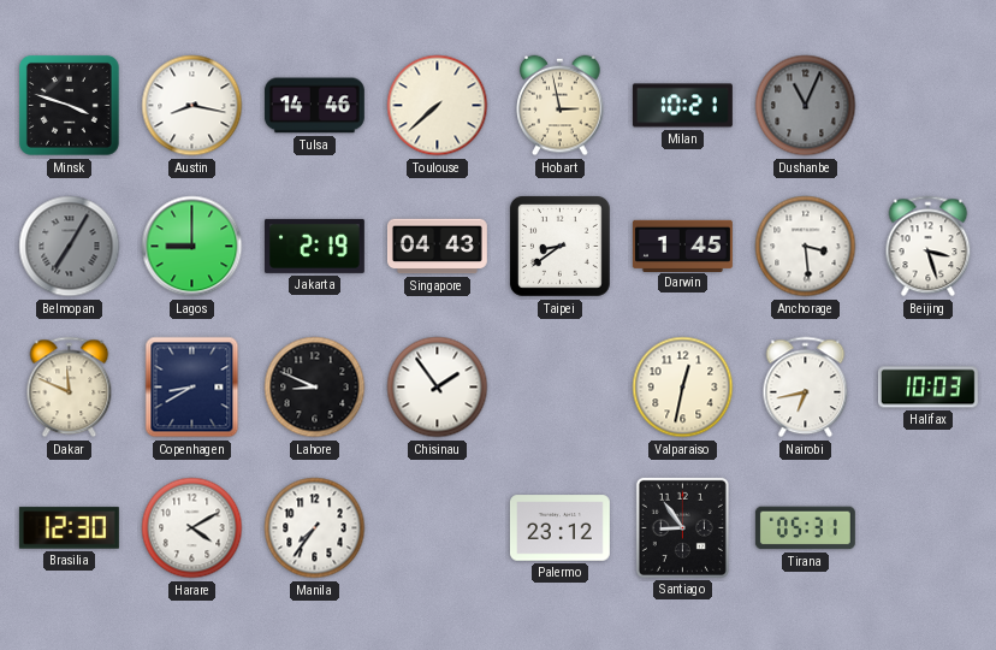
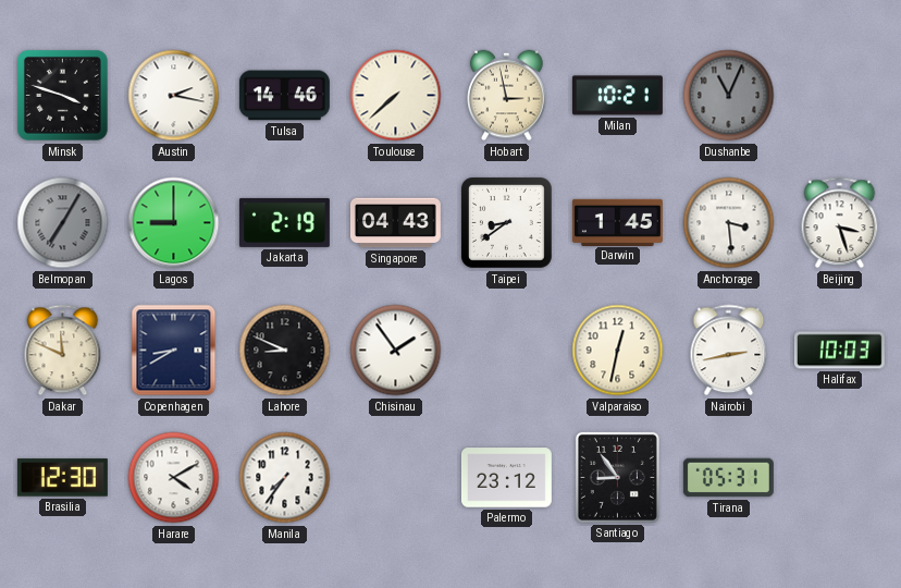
Austin: 8:17 -> 2:17
Nairobi: 6:43 -> 2:43
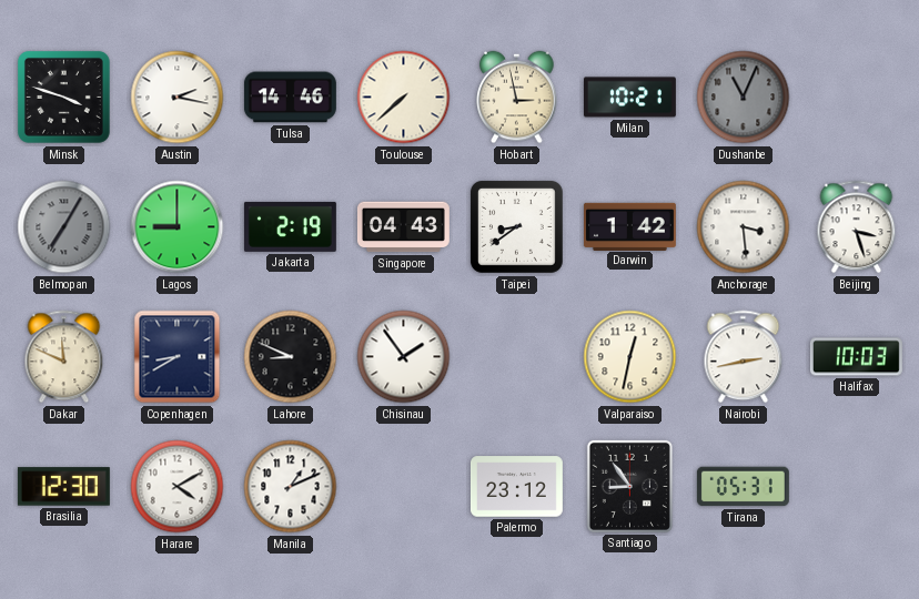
Darwin: 1:45 -> 1:42
Manila: 7:36 -> 1:11
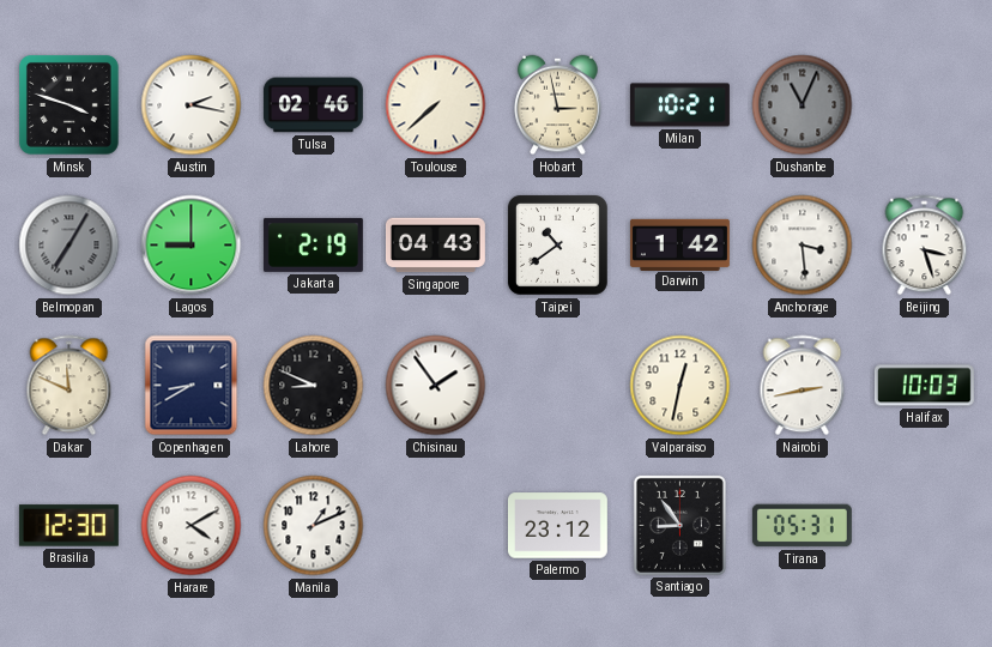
Tulsa: 14:46 -> 02:46
Taipei: 8:39 -> 10:39
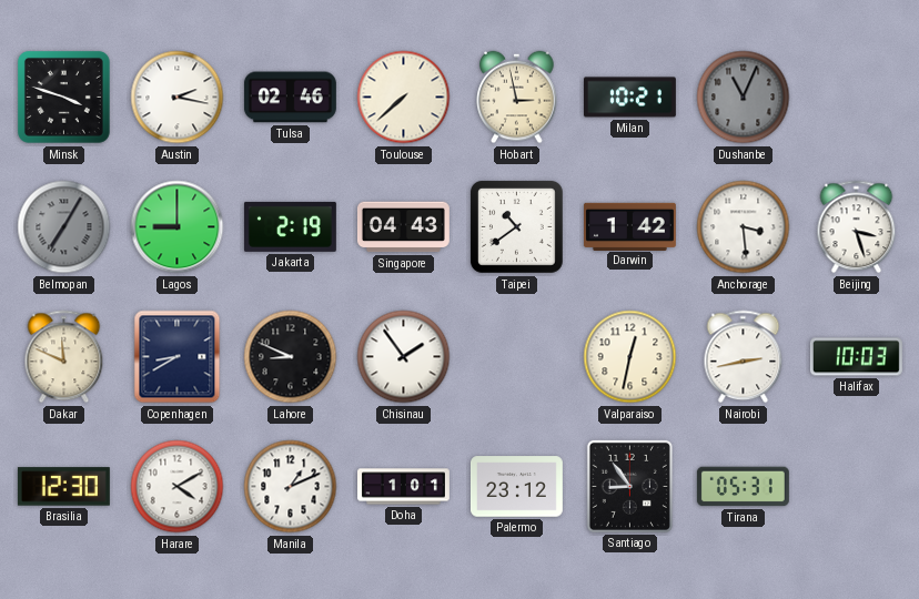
Doha: none -> 1:01
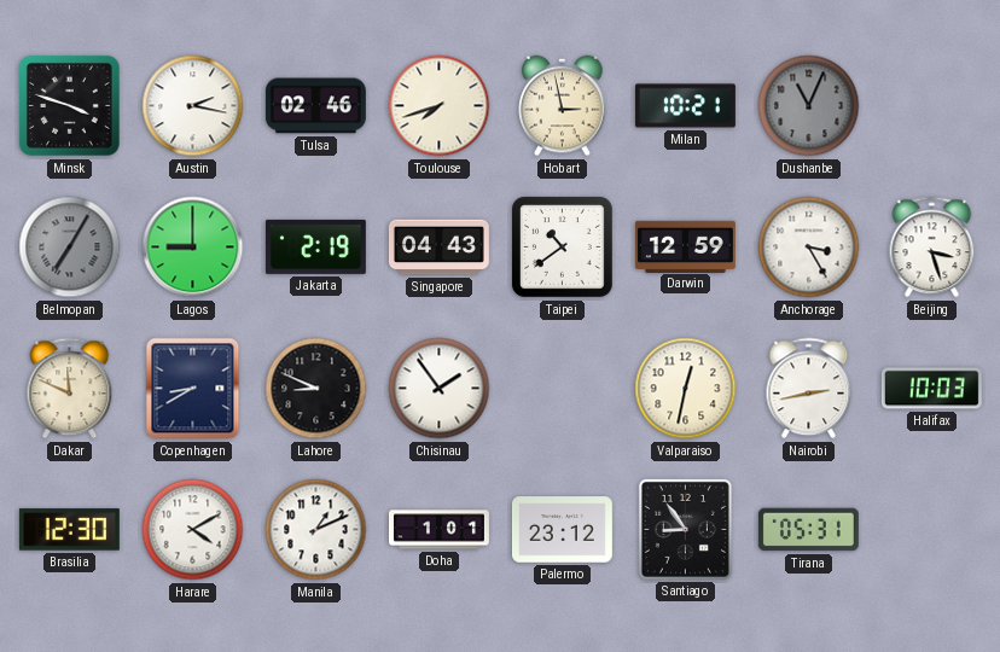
Toulouse: 7:38 -> 7:42
Darwin: 1:42 -> 12:59
Anchorage: 3:29 -> 3:25
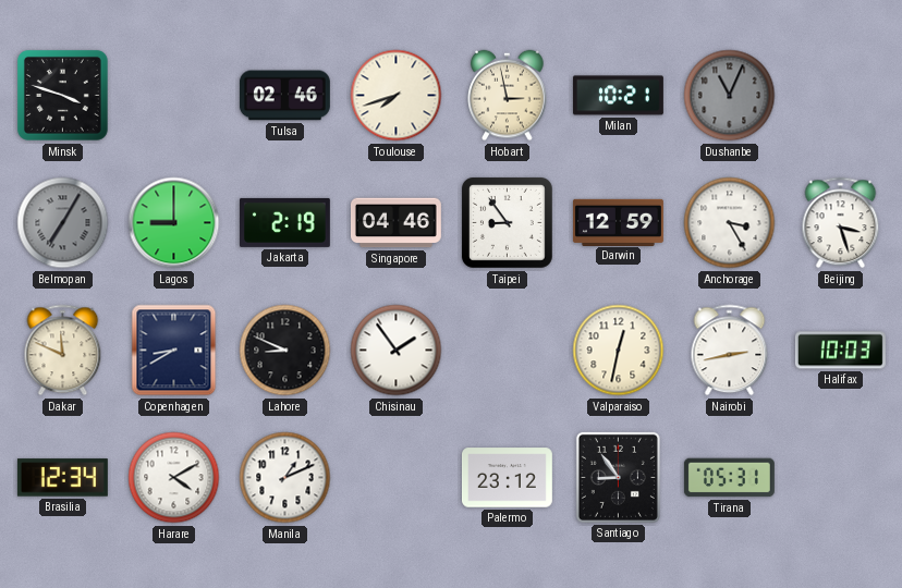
Austin: 2:17 -> none
Singapore: 04:43 -> 04:46
Taipei: 10:39 -> 8:54
Brasilia: 12:30 -> 12:34
Doha: 1:01 -> none
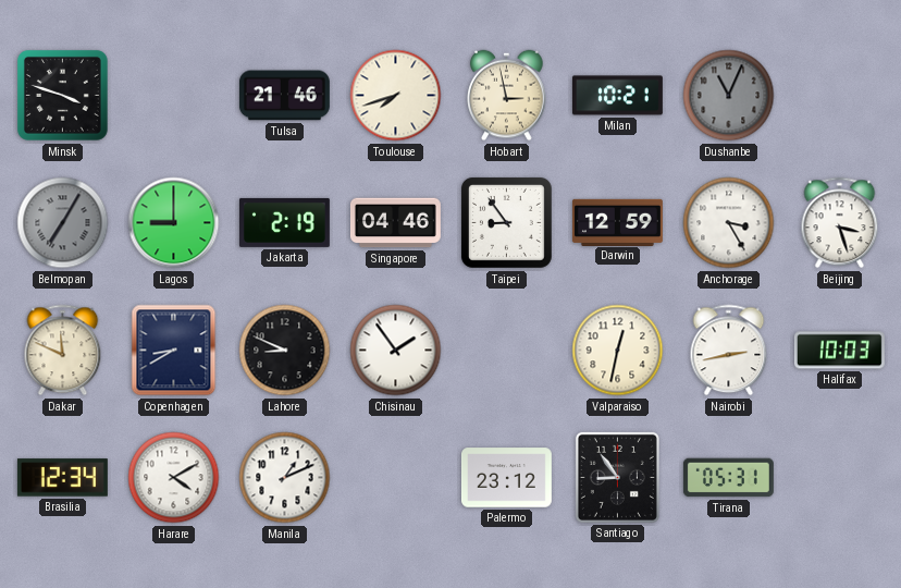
Tulsa: 02:46 -> 21:46
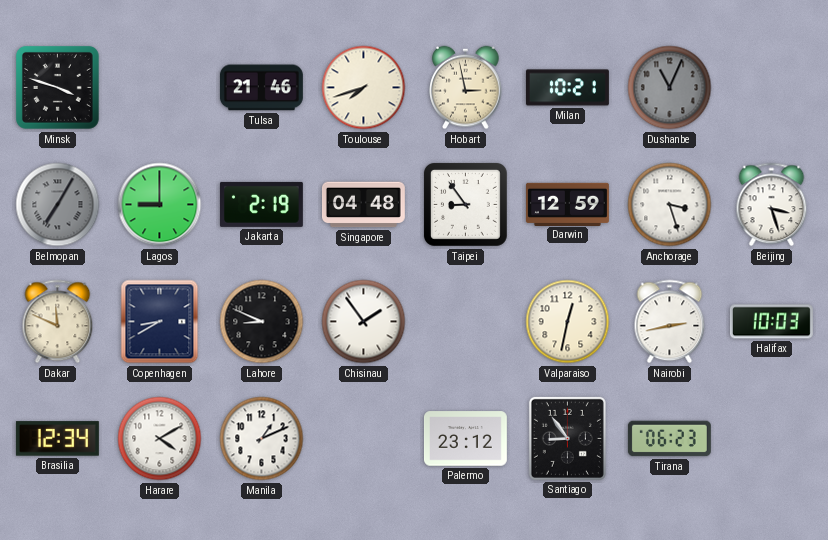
Singapore: 04:46 -> 04:48
Anchorage: 3:25 -> 3:27
Tirana: 05:31 -> 06:23
